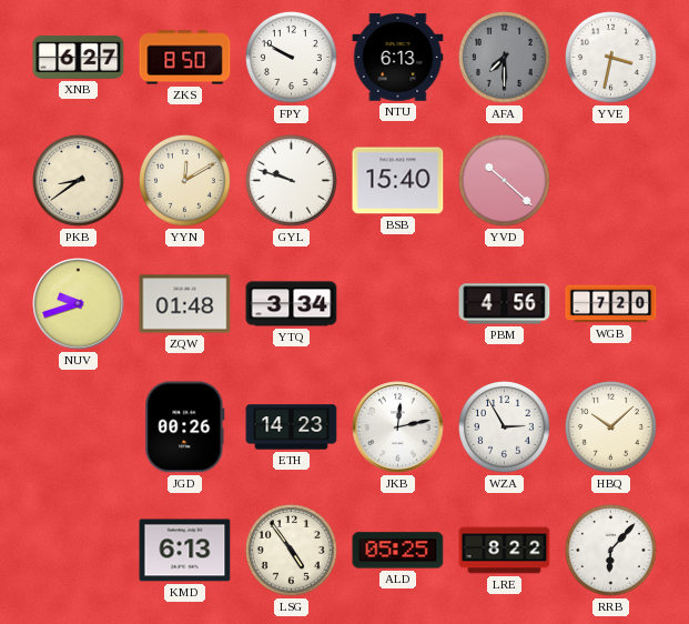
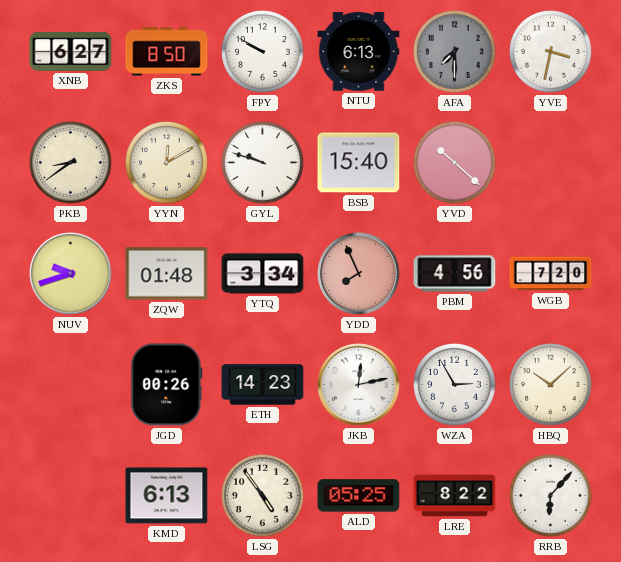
YDD: none -> 7:56
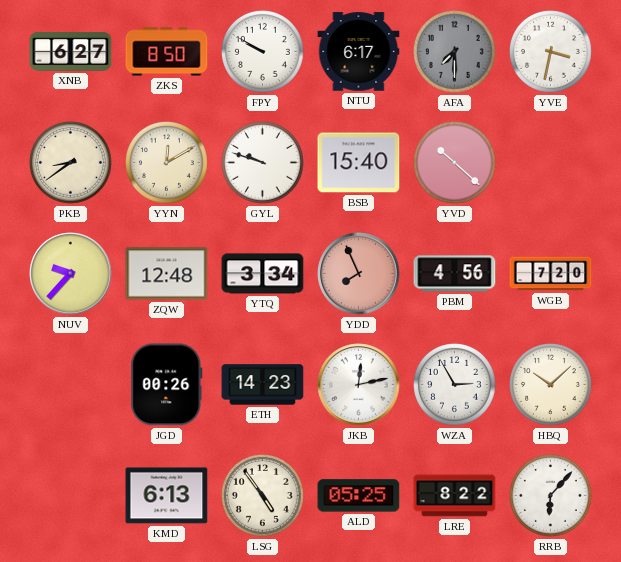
NTU: 6:13 -> 6:17
NUV: 9:42 -> 9:37
ZQW: 01:48 -> 12:48
